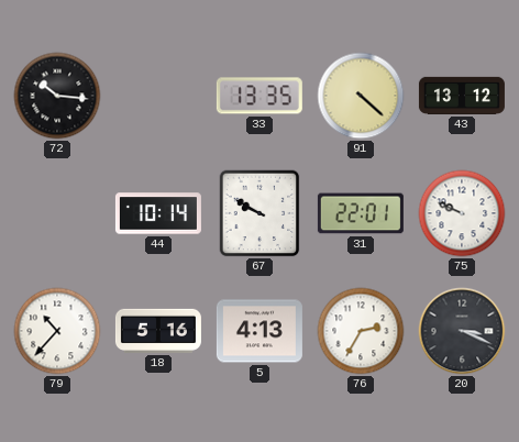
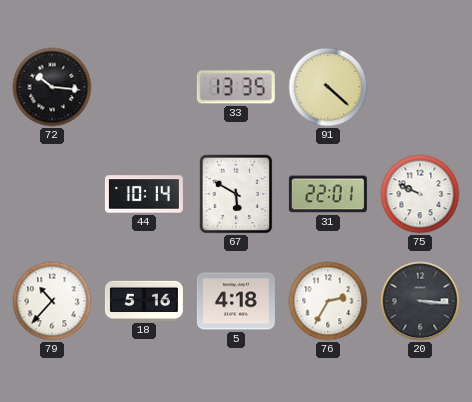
43: 13:12 -> none
67: 9:50 -> 5:50
5: 4:13 -> 4:18
20: 3:19 -> 3:16
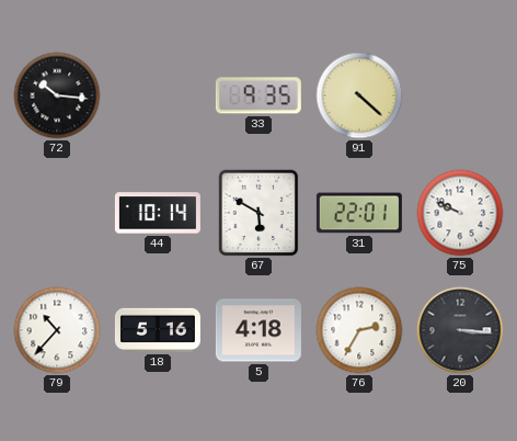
33: 13:35 -> 9:35
